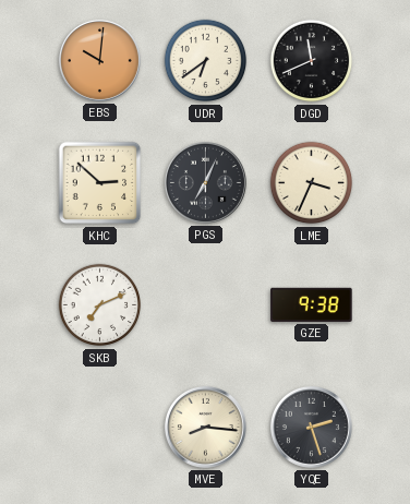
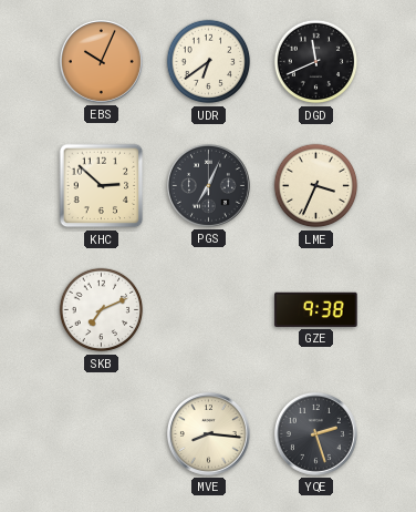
EBS: 10:01 -> 10:04
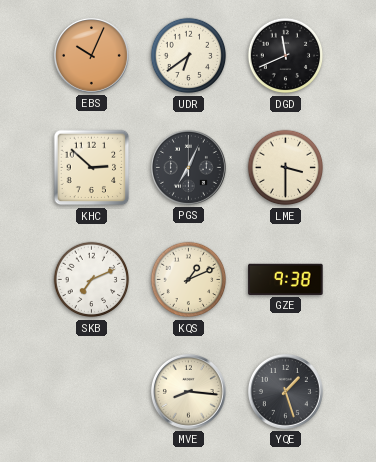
LME: 3:34 -> 3:30
KQS: none -> 1:11
YQE: 2:27 -> 1:27
